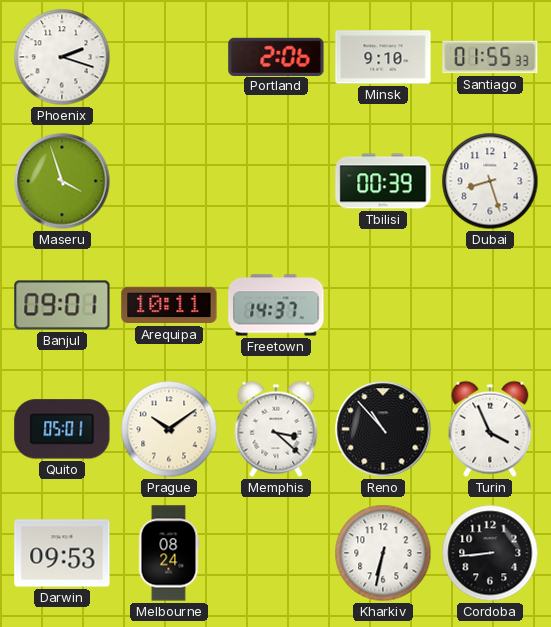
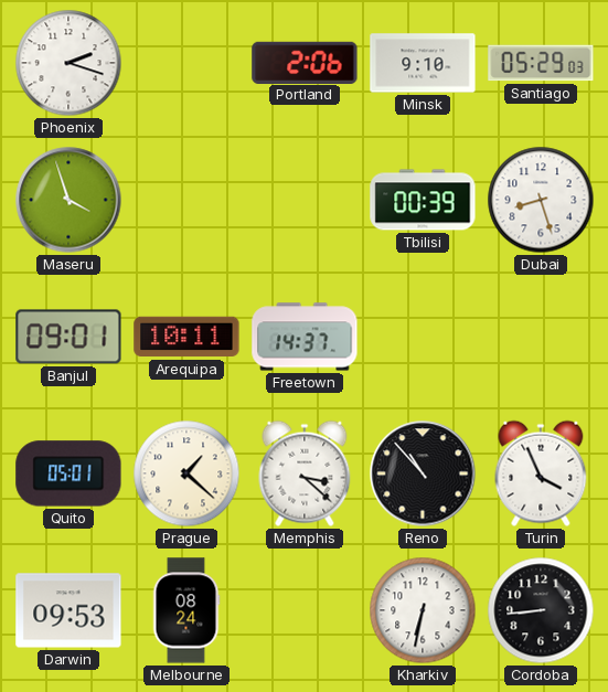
Santiago: 01:55 -> 05:29
Prague: 10:09 -> 1:22
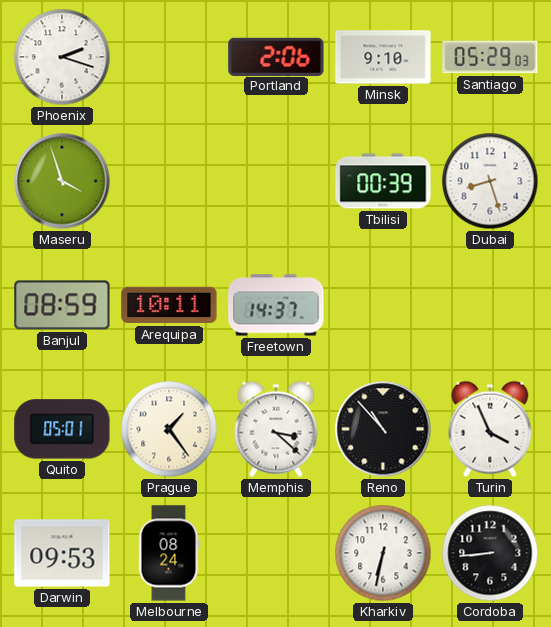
Banjul: 09:01 -> 08:59
Prague: 1:22 -> 1:24
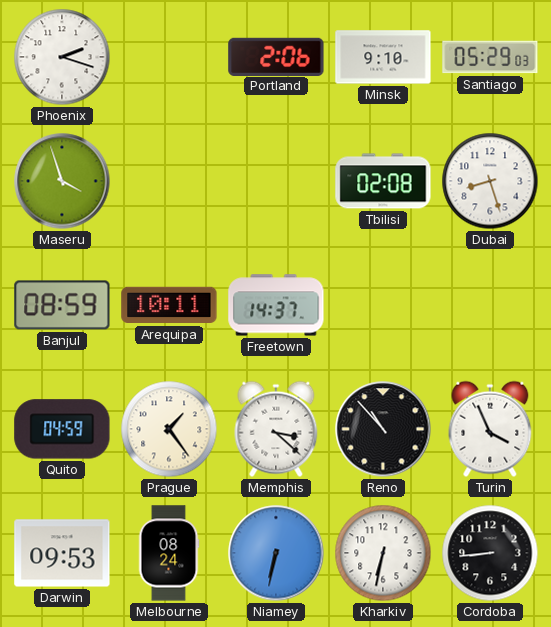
Tbilisi: 00:39 -> 02:08
Quito: 05:01 -> 04:59
Niamey: none -> 6:32
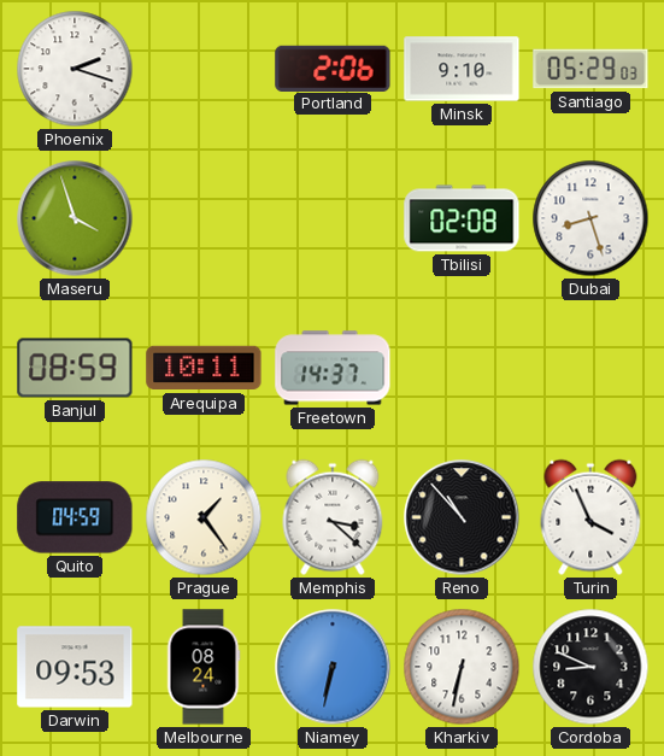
Cordoba: 8:44 -> 8:49
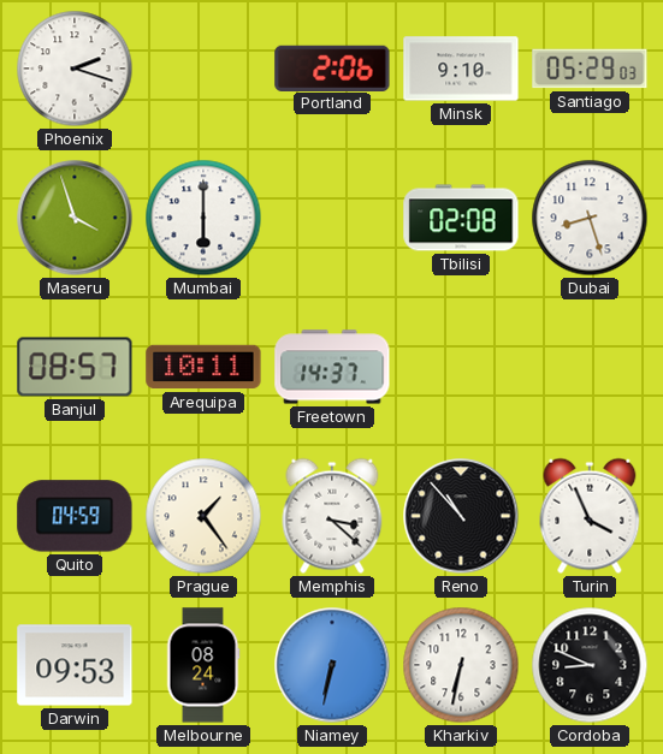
Mumbai: none -> 6:00
Banjul: 08:59 -> 08:57
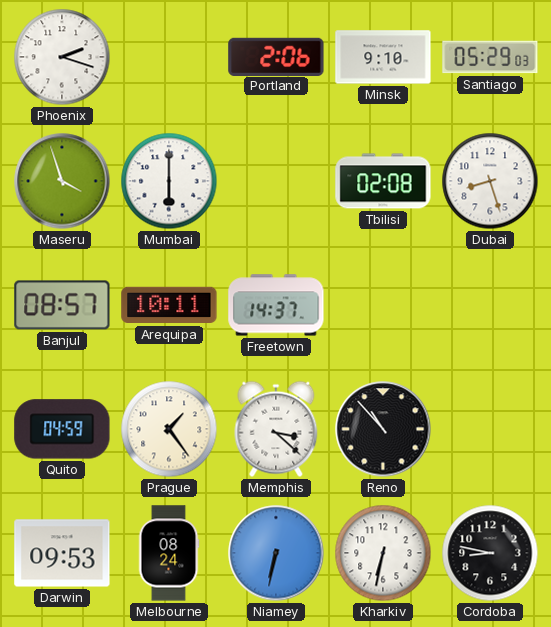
Turin: 3:56 -> none
Cordoba: 8:49 -> 8:47
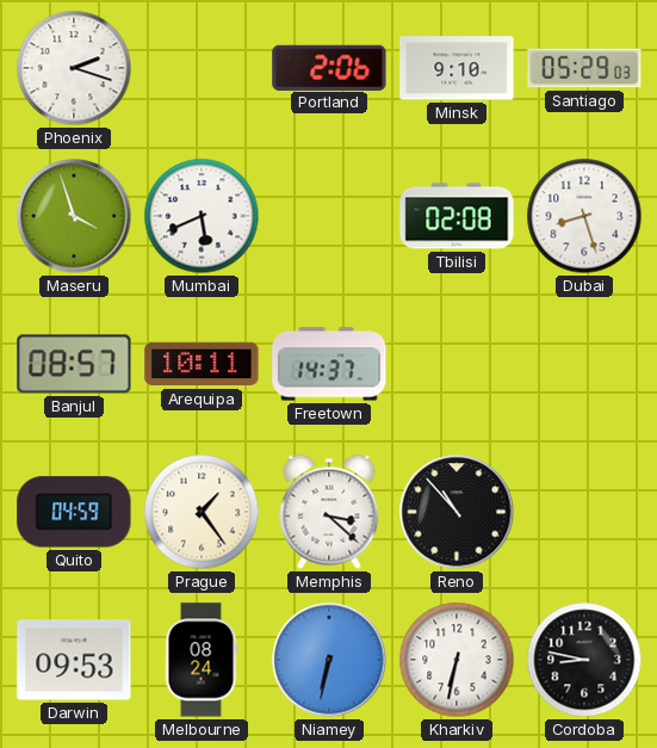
Mumbai: 6:00 -> 5:41
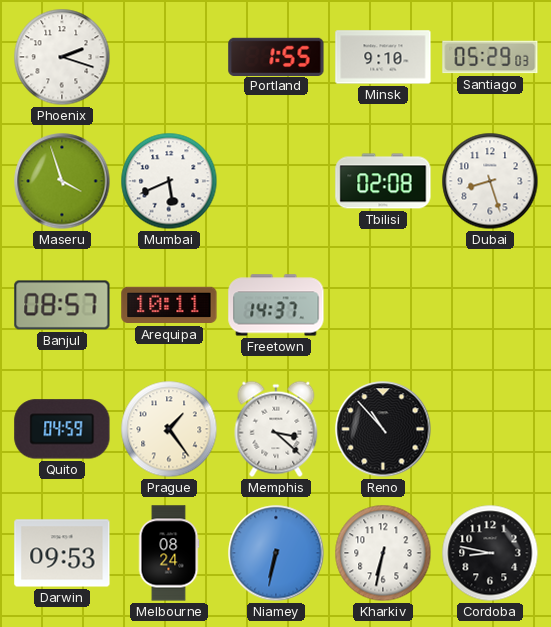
Portland: 2:06 -> 1:55
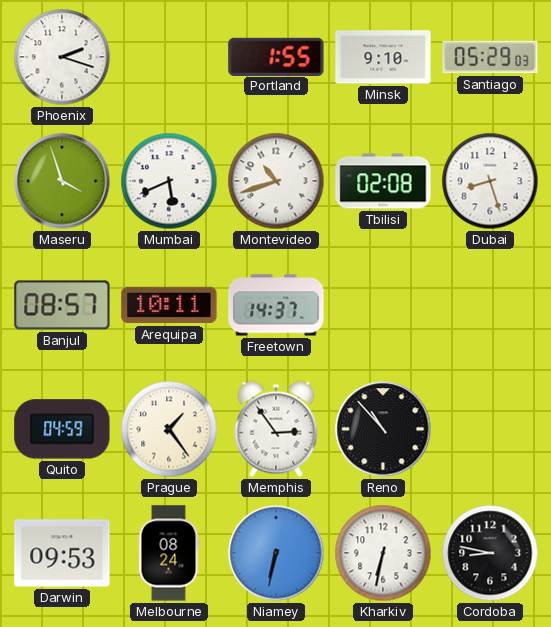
Montevideo: none -> 10:42
Memphis: 3:22 -> 2:54
